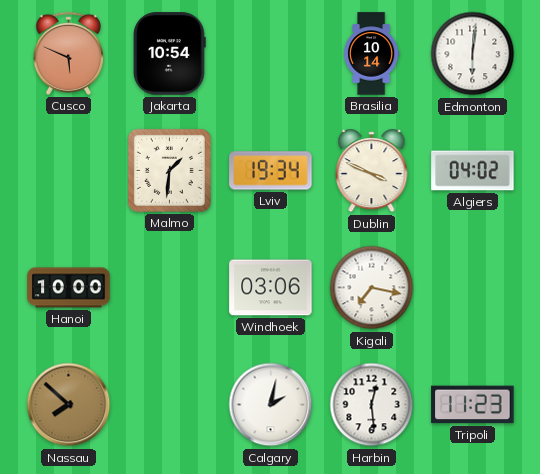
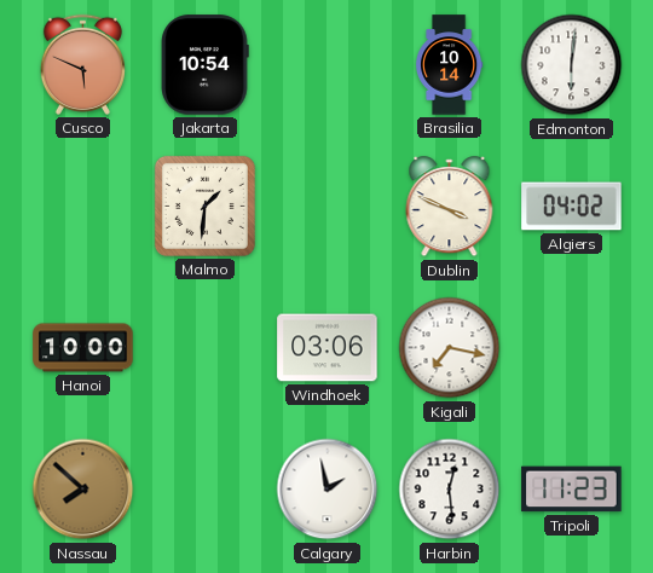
Lviv: 19:34 -> none
Calgary: 2:02 -> 1:58
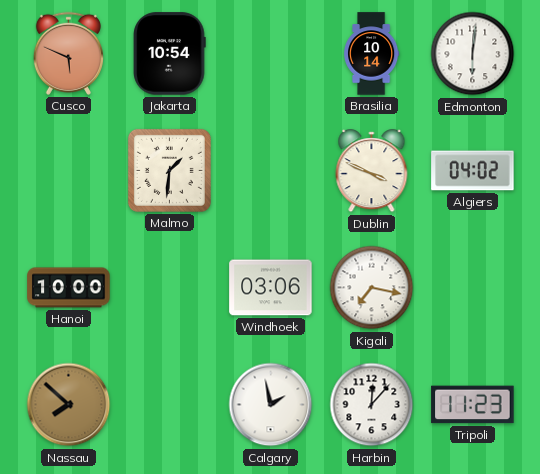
Harbin: 12:29 -> 12:07
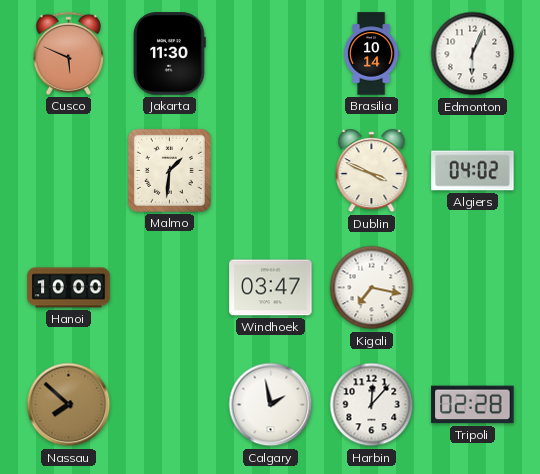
Jakarta: 10:54 -> 11:30
Edmonton: 6:01 -> 6:04
Windhoek: 03:06 -> 03:47
Tripoli: 11:23 -> 02:28
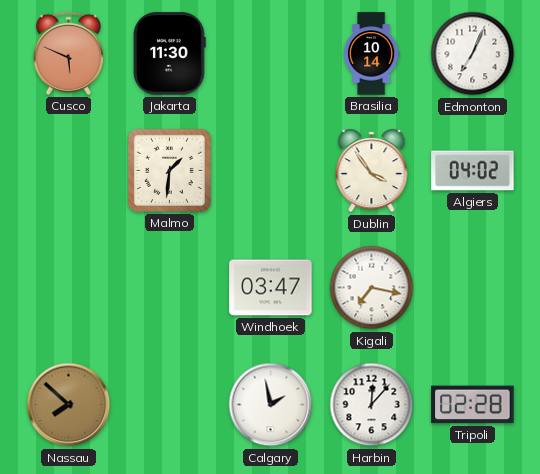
Edmonton: 6:04 -> 7:04
Dublin: 3:49 -> 3:54
Hanoi: 10:00 -> none
